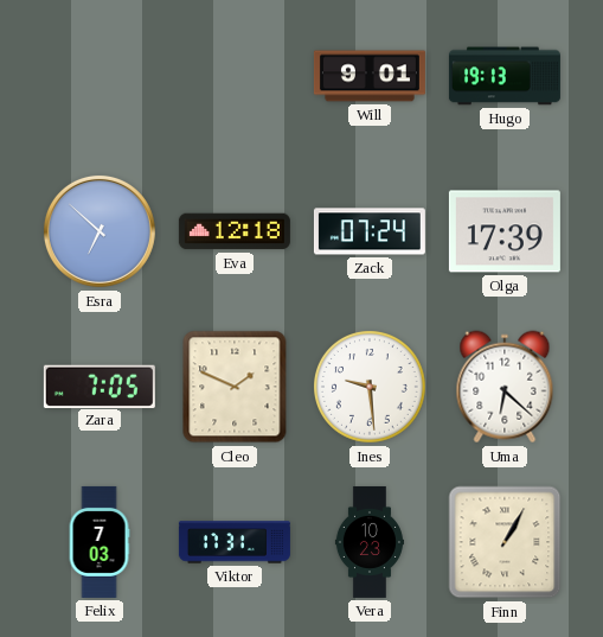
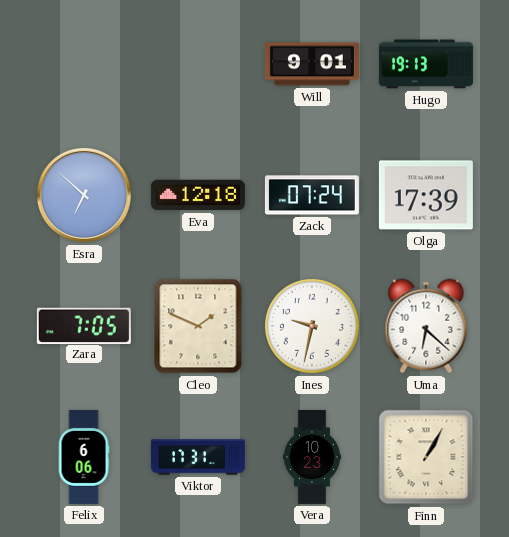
Ines: 9:29 -> 9:32
Felix: 7:03 -> 6:06
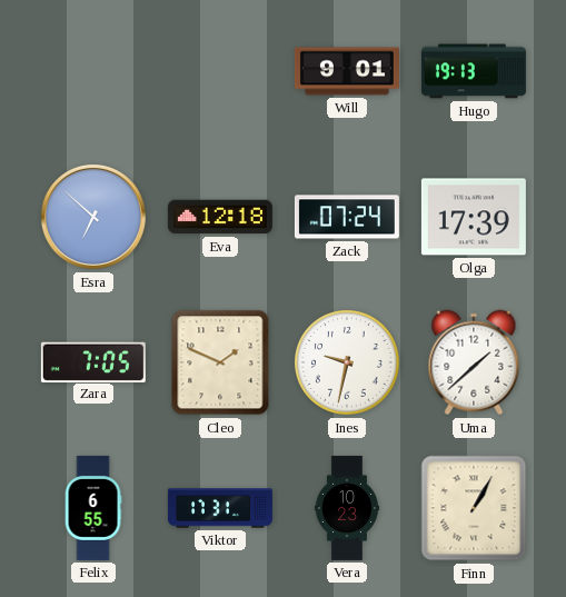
Uma: 6:22 -> 1:38
Felix: 6:06 -> 6:55
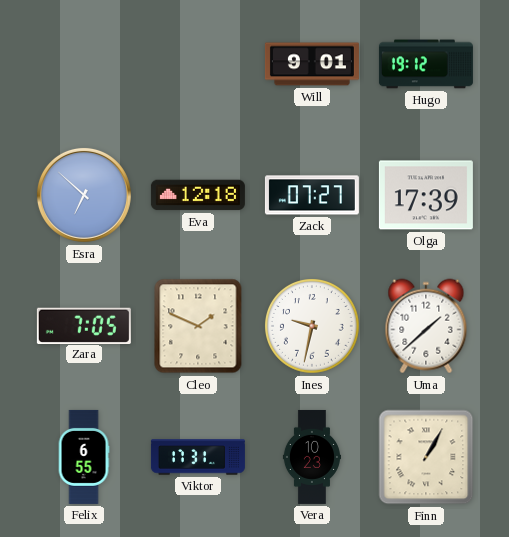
Hugo: 19:13 -> 19:12
Zack: 07:24 -> 07:27
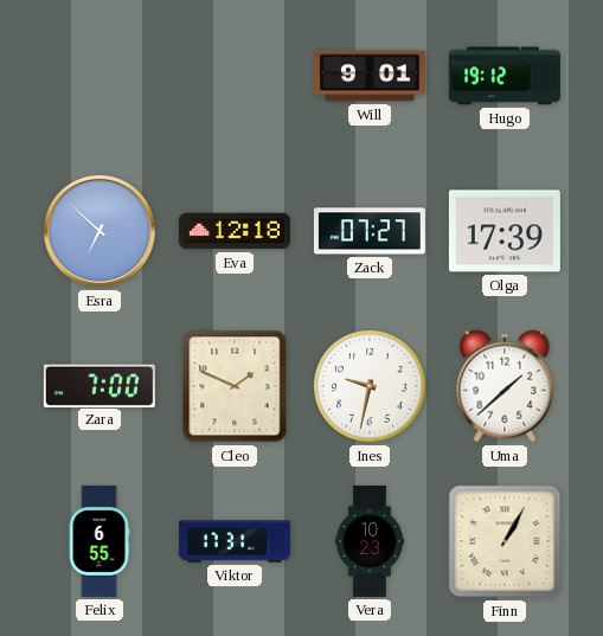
Zara: 7:05 -> 7:00
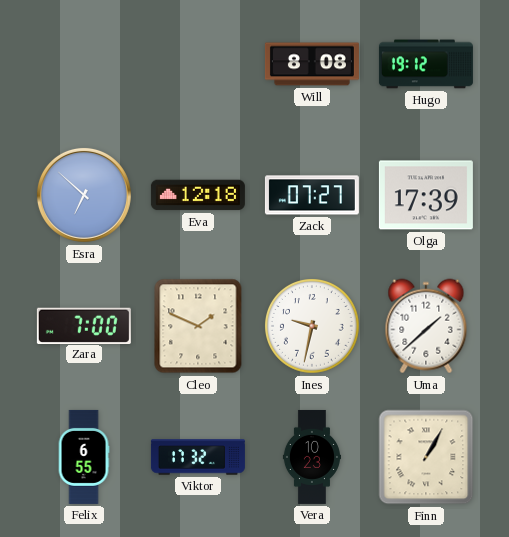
Will: 9:01 -> 8:08
Viktor: 17:31 -> 17:32
